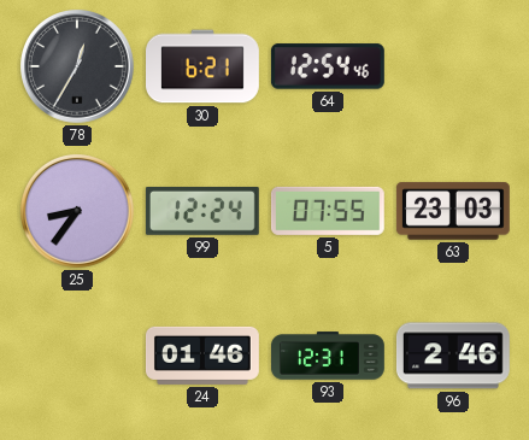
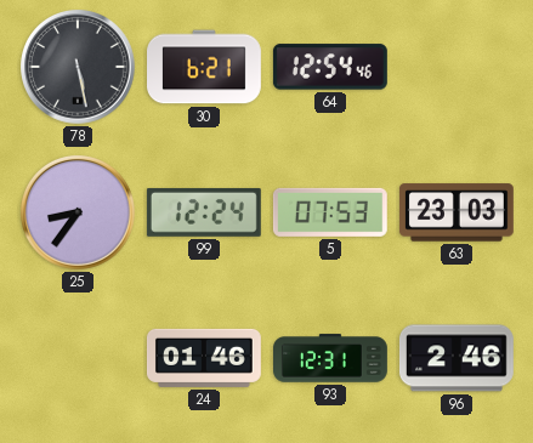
78: 12:35 -> 5:28
5: 07:55 -> 07:53
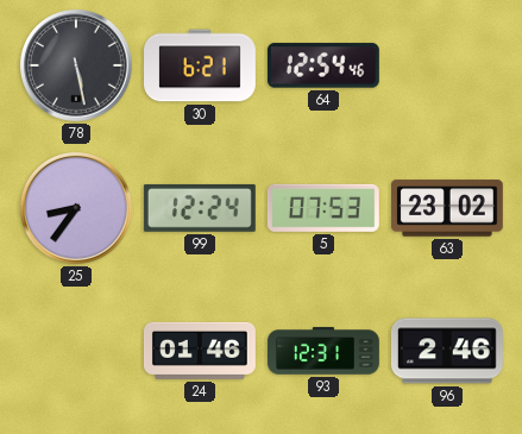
63: 23:03 -> 23:02
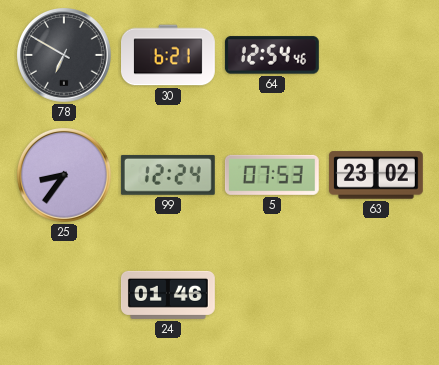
78: 5:28 -> 6:50
93: 12:31 -> none
96: 2:46 -> none
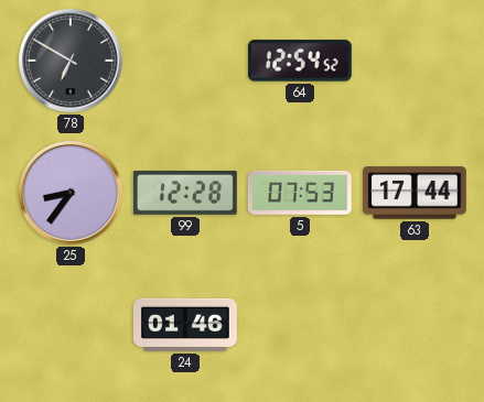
30: 6:21 -> none
64: 12:54:46 -> 12:54:52
99: 12:24 -> 12:28
63: 23:02 -> 17:44
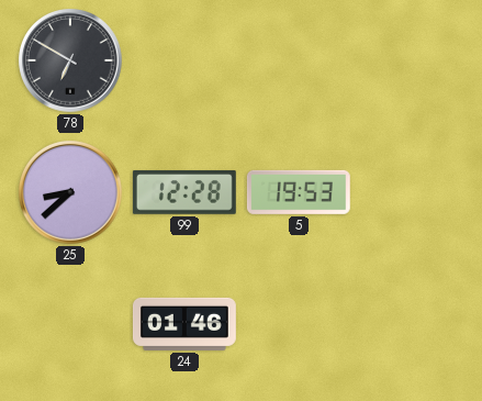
64: 12:54 -> none
25: 8:36 -> 8:38
5: 07:53 -> 19:53
63: 17:44 -> none
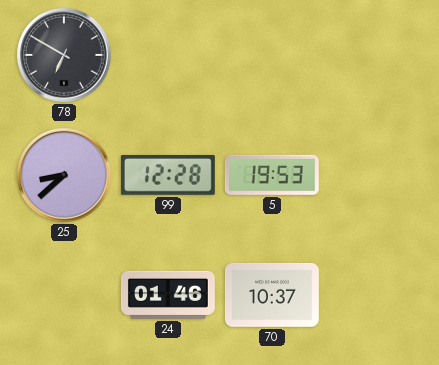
70: none -> 10:37
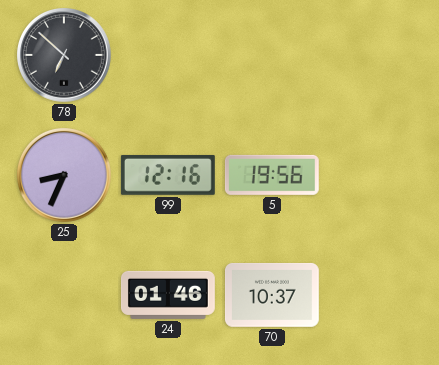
78: 6:50 -> 6:52
25: 8:38 -> 8:34
99: 12:28 -> 12:16
5: 19:53 -> 19:56
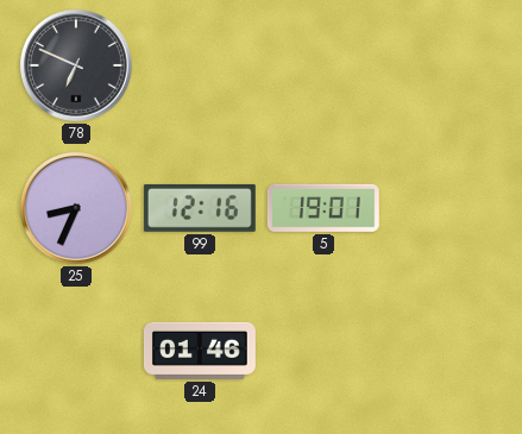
78: 6:52 -> 6:49
5: 19:56 -> 19:01
70: 10:37 -> none
